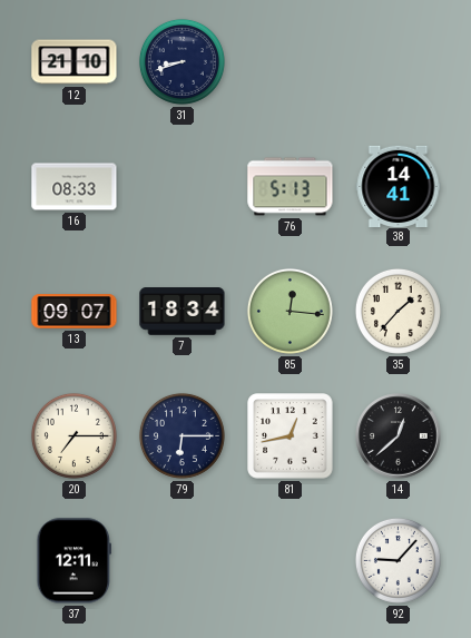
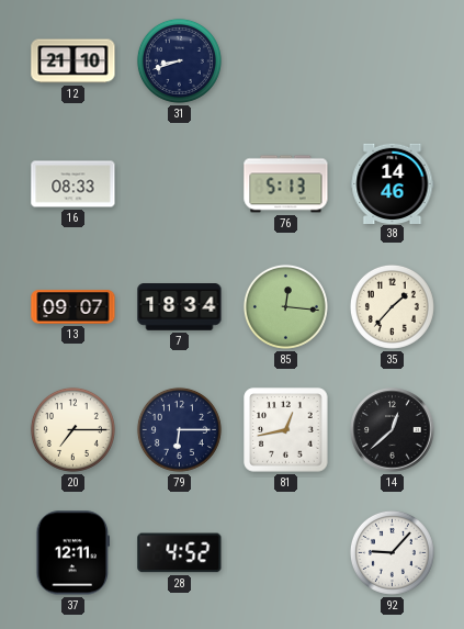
38: 14:41 -> 14:46
28: none -> 4:52
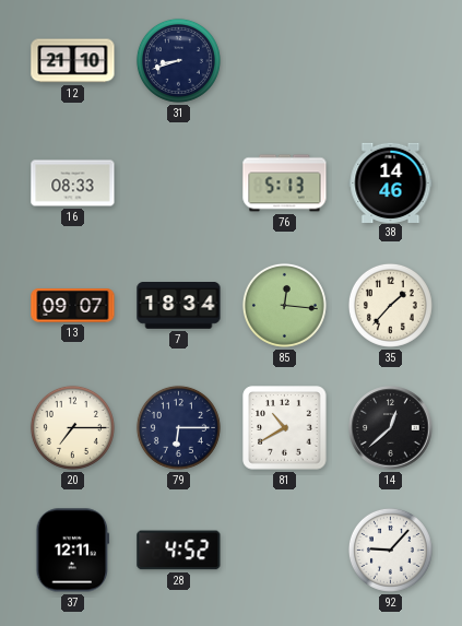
81: 12:43 -> 10:40
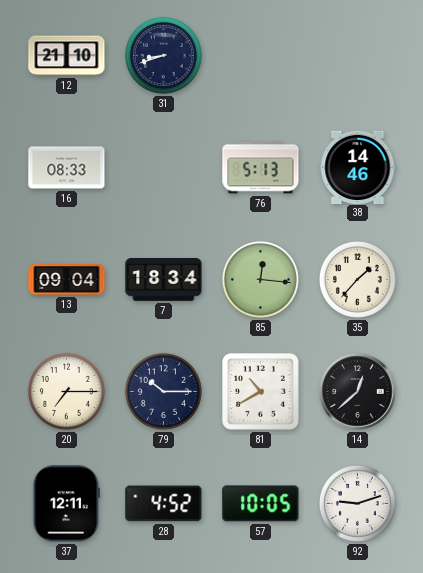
13: 09:07 -> 09:04
79: 6:15 -> 10:15
57: none -> 10:05
92: 9:07 -> 9:12
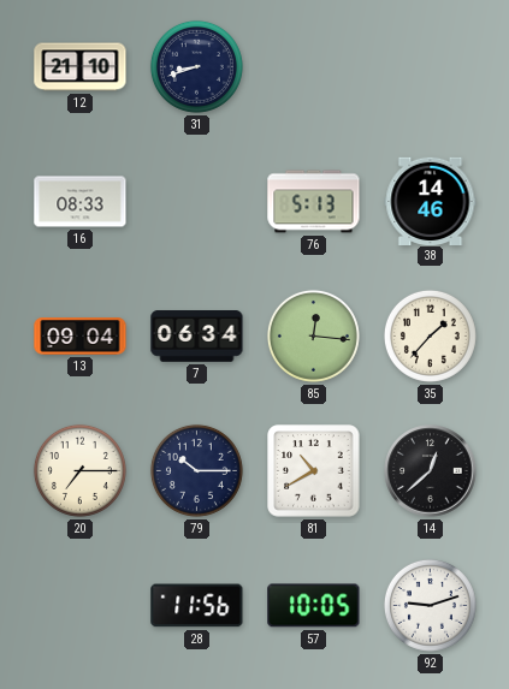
7: 18:34 -> 06:34
37: 12:11 -> none
28: 4:52 -> 11:56
